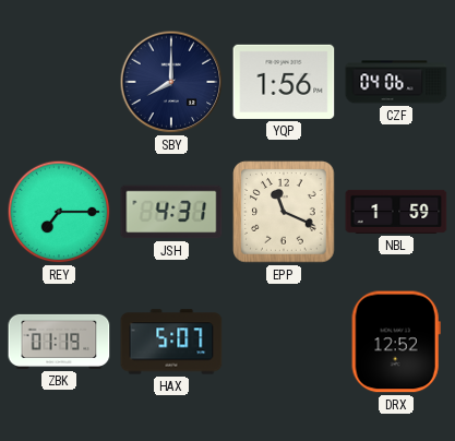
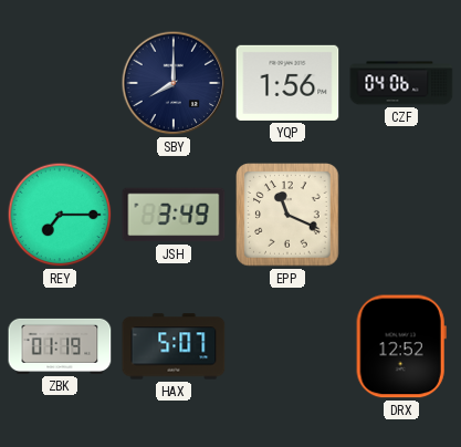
JSH: 4:31 -> 3:49
NBL: 1:59 -> none
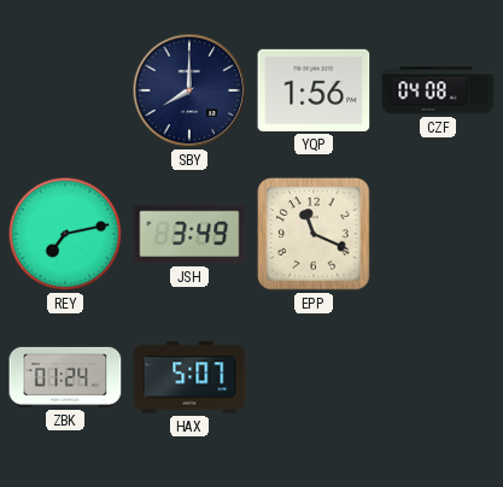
CZF: 04:06 -> 04:08
REY: 7:15 -> 7:13
ZBK: 01:19 -> 01:24
DRX: 12:52 -> none
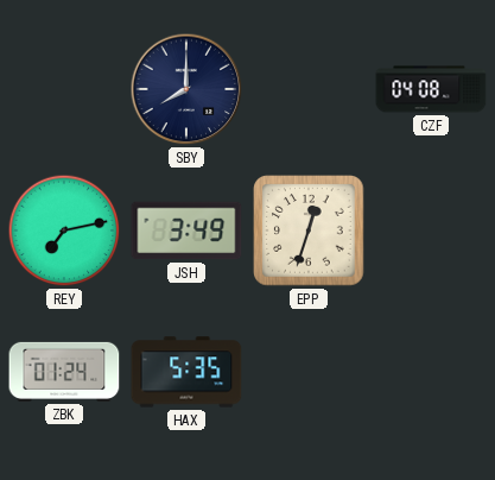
YQP: 1:56 -> none
EPP: 11:19 -> 12:33
HAX: 5:07 -> 5:35
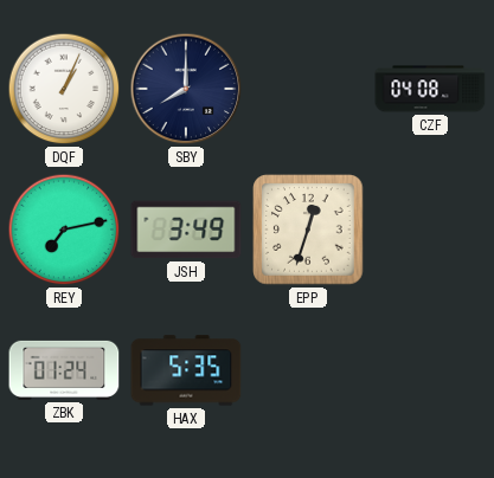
DQF: none -> 1:04
